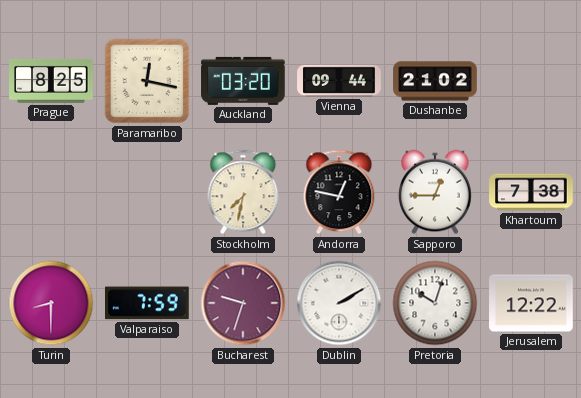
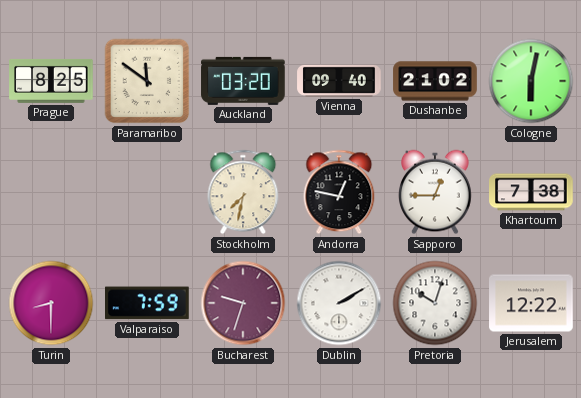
Paramaribo: 12:17 -> 11:51
Vienna: 09:44 -> 09:40
Cologne: none -> 6:02
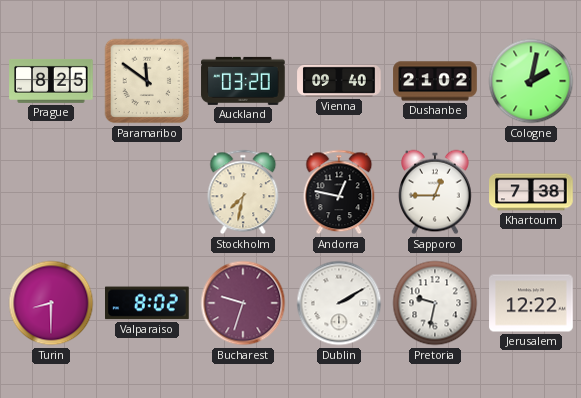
Cologne: 6:02 -> 2:02
Valparaiso: 7:59 -> 8:02
Pretoria: 10:03 -> 9:32
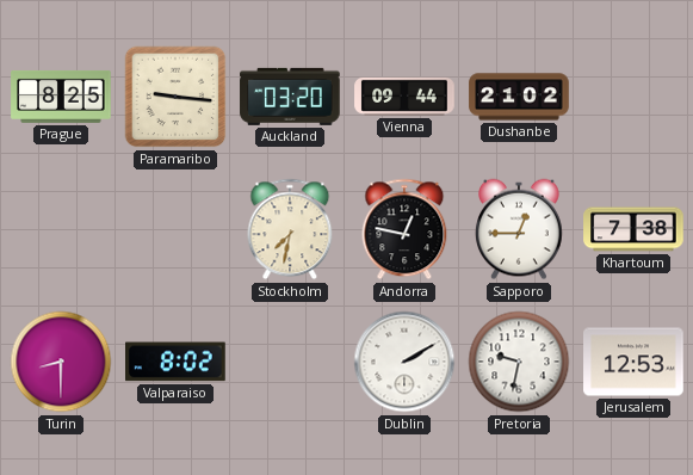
Paramaribo: 11:51 -> 9:16
Vienna: 09:40 -> 09:44
Cologne: 2:02 -> none
Bucharest: 9:33 -> none
Jerusalem: 12:22 -> 12:53
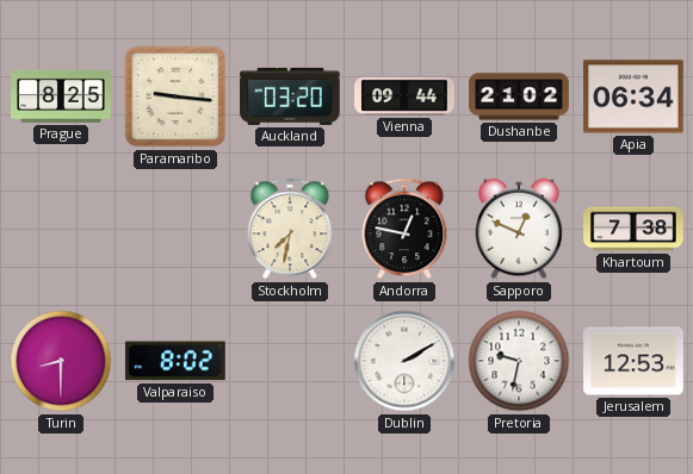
Apia: none -> 06:34
Sapporo: 12:45 -> 12:49
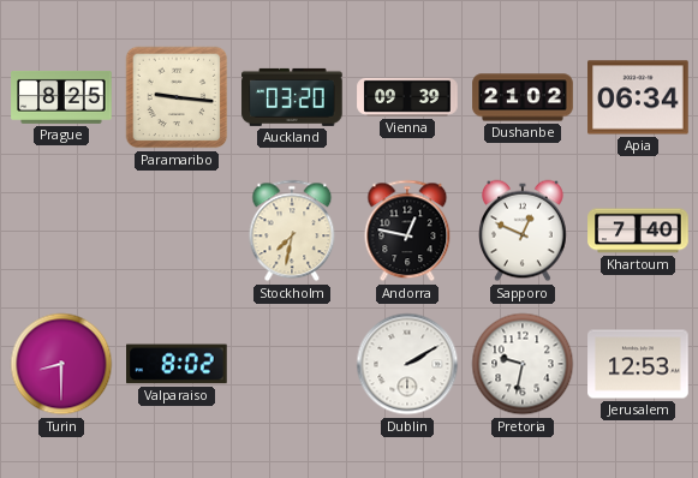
Vienna: 09:44 -> 09:39
Khartoum: 7:38 -> 7:40
